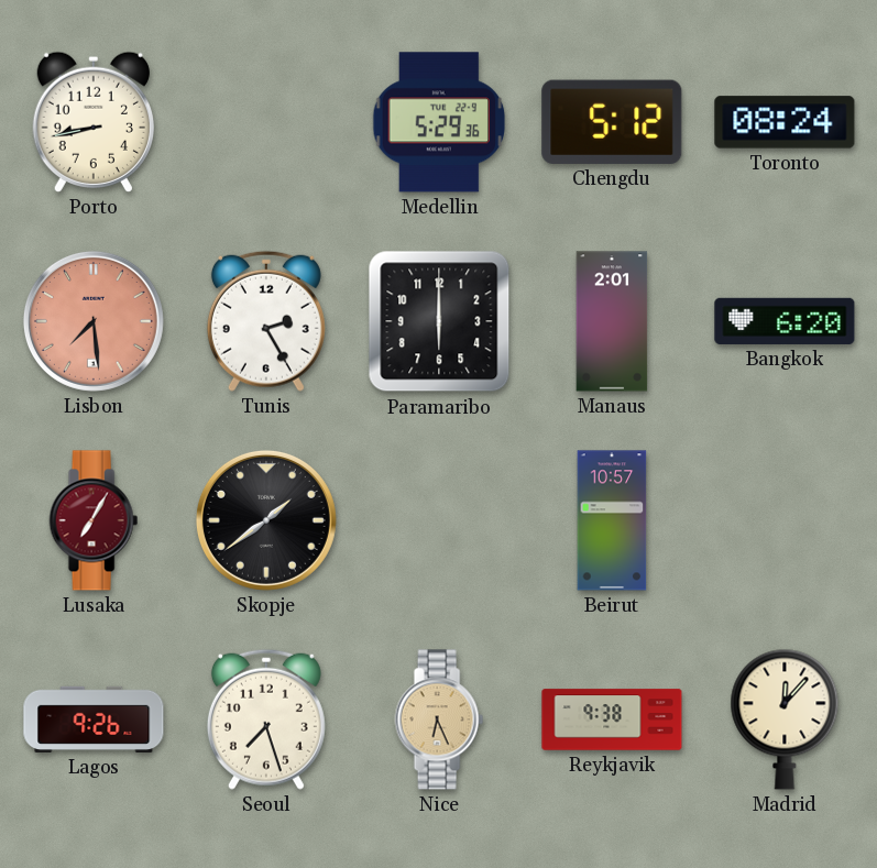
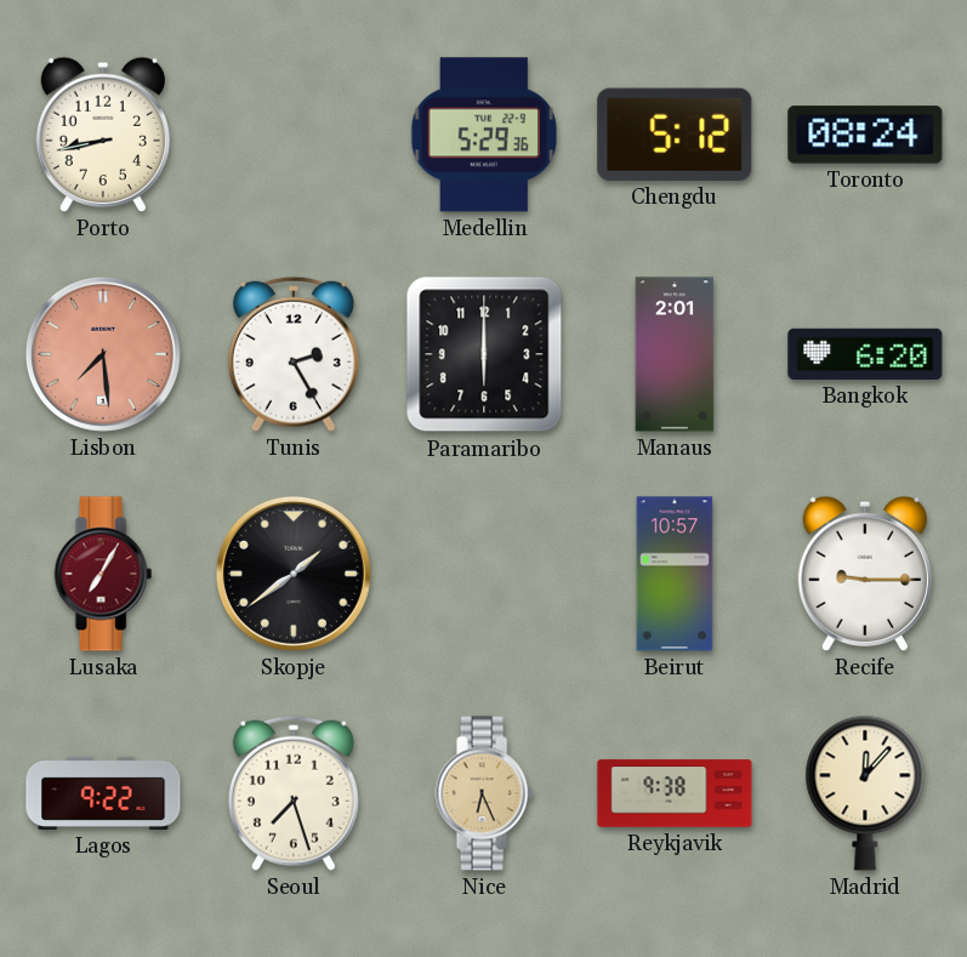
Recife: none -> 9:15
Lagos: 9:26 -> 9:22
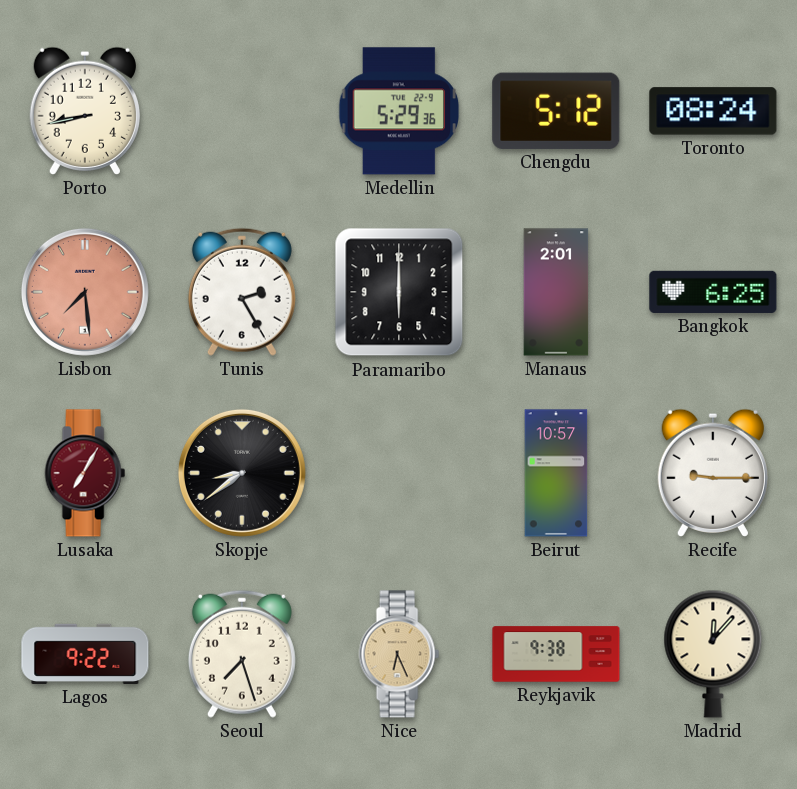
Bangkok: 6:20 -> 6:25
Skopje: 1:39 -> 8:39
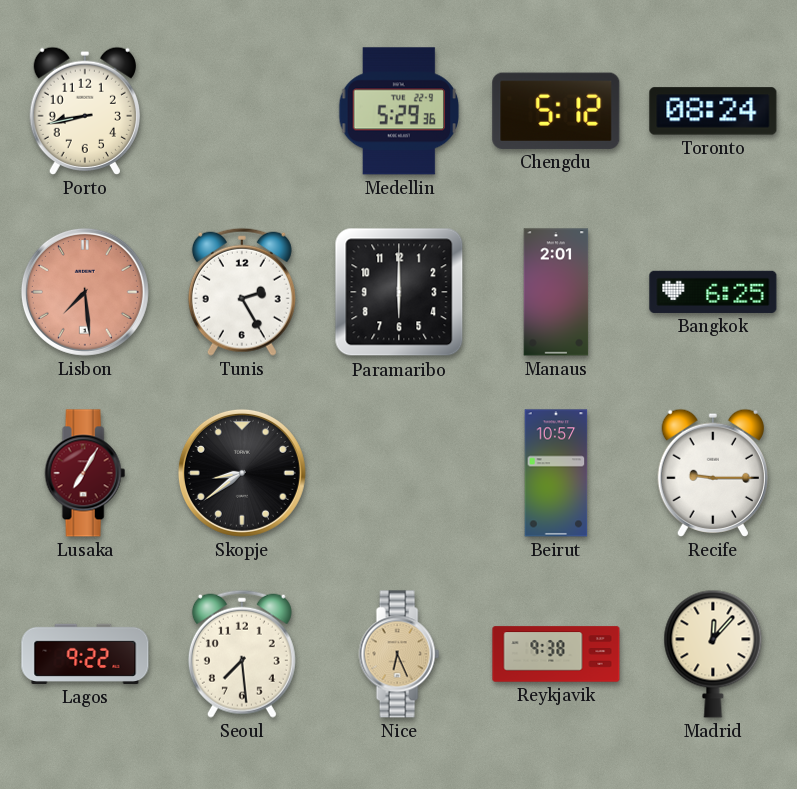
Seoul: 7:27 -> 7:29
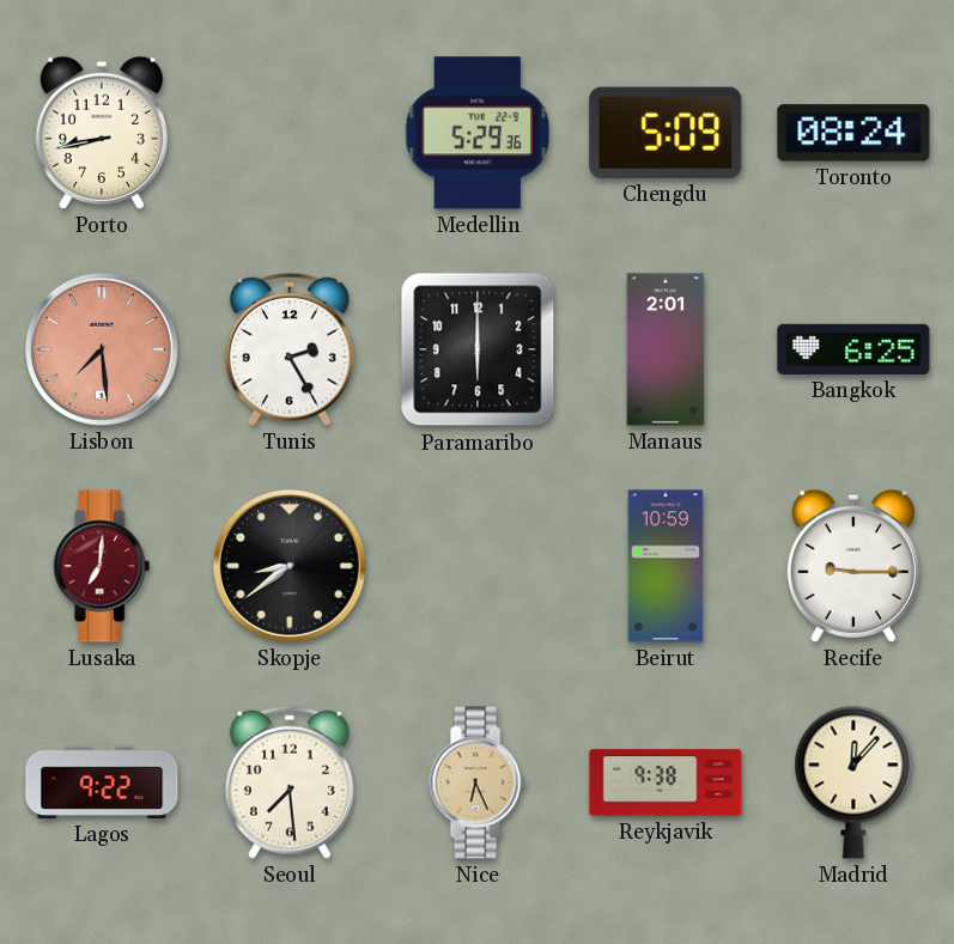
Chengdu: 5:12 -> 5:09
Lusaka: 7:05 -> 7:01
Beirut: 10:57 -> 10:59
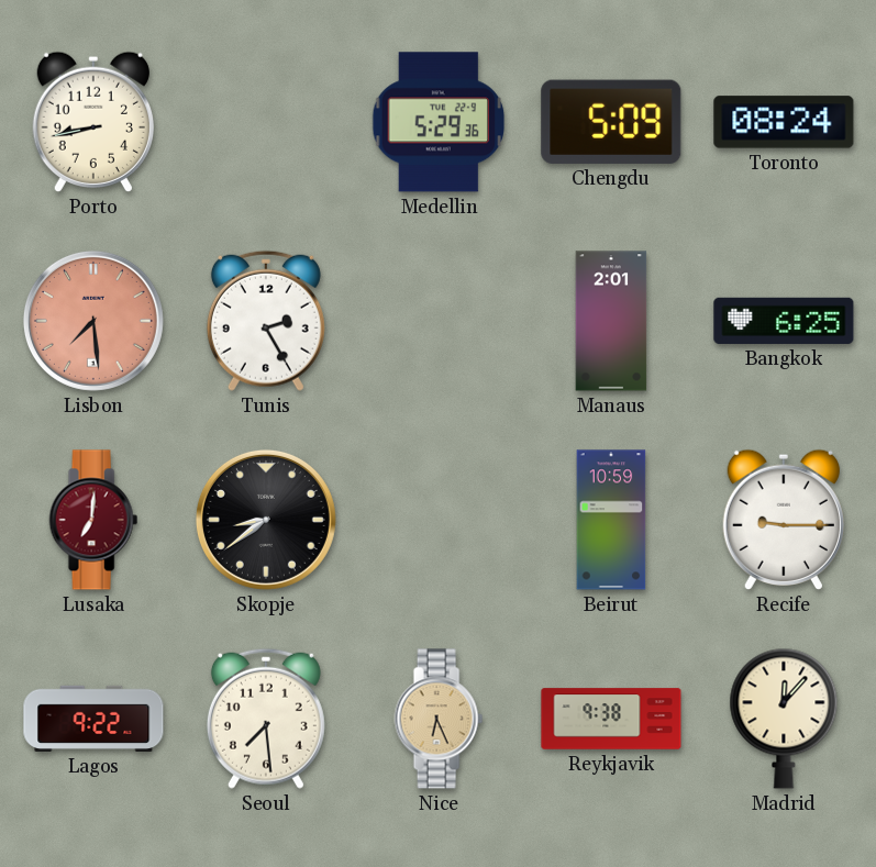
Paramaribo: 6:00 -> none
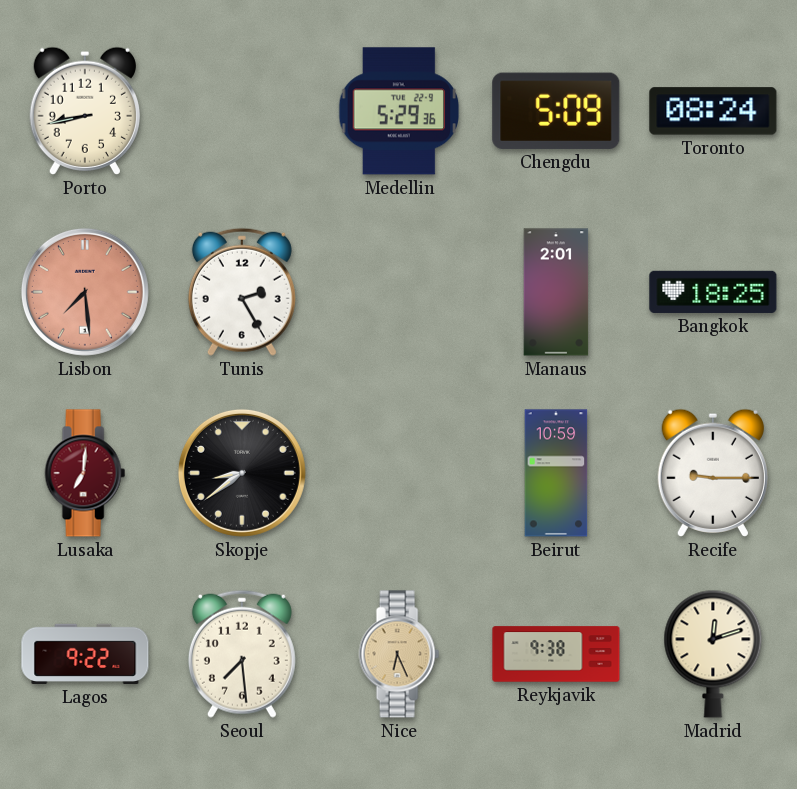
Bangkok: 6:25 -> 18:25
Madrid: 12:07 -> 12:12
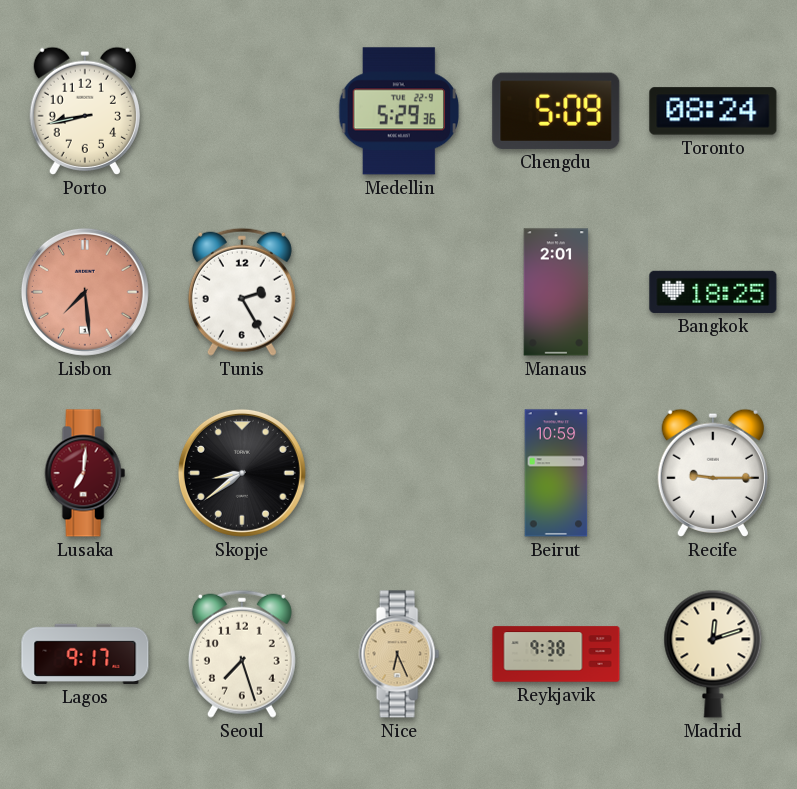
Lagos: 9:22 -> 9:17
Seoul: 7:29 -> 7:27
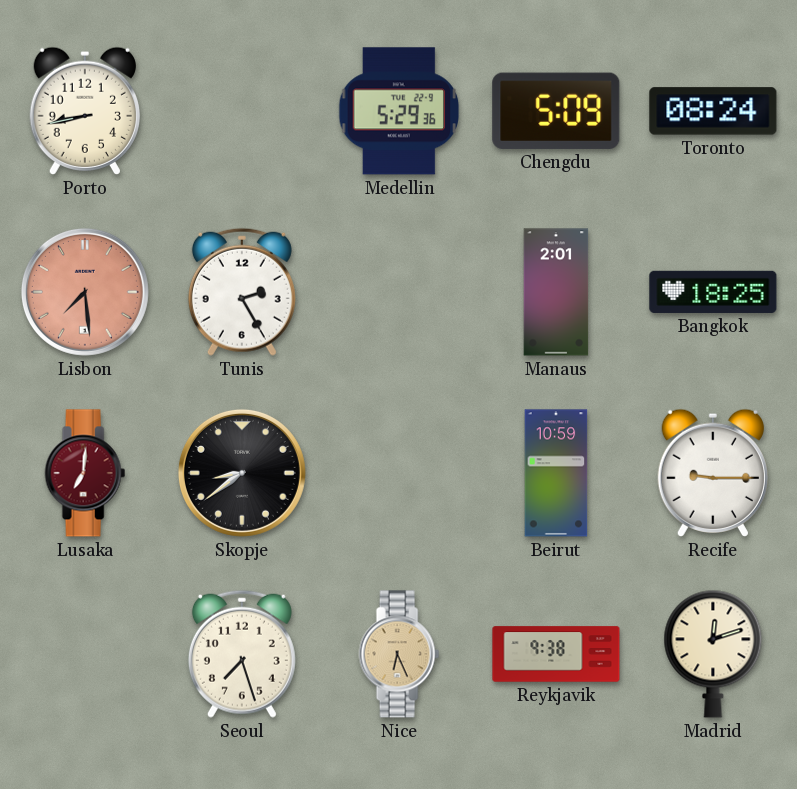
Lagos: 9:17 -> none
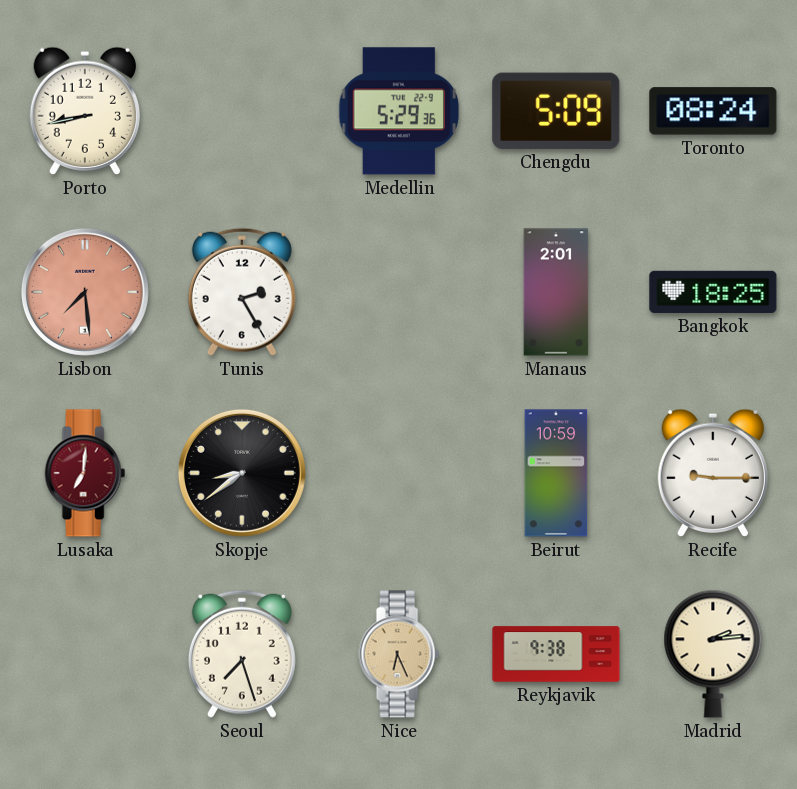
Madrid: 12:12 -> 2:14
